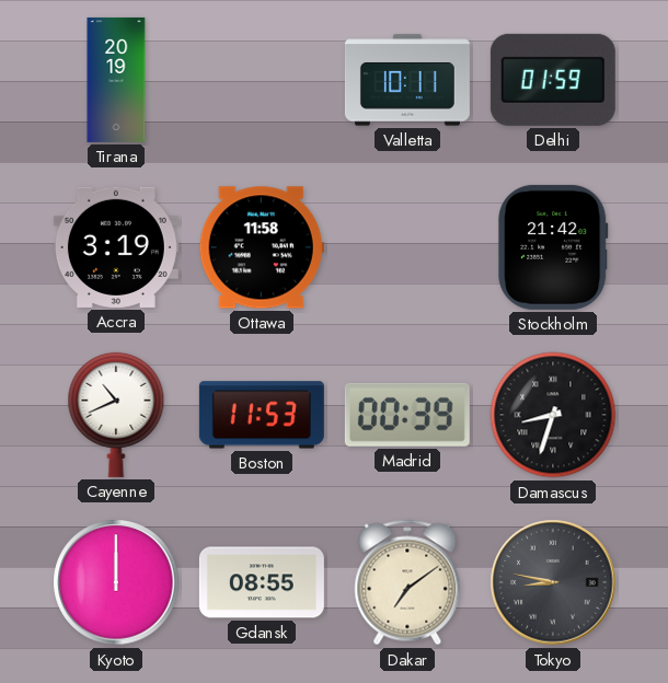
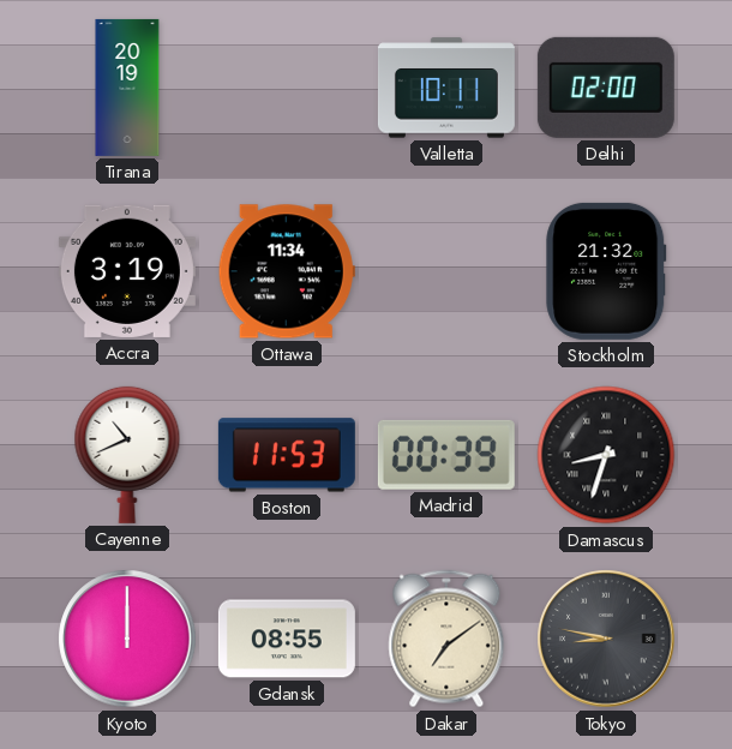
Delhi: 01:59 -> 02:00
Ottawa: 11:58 -> 11:34
Stockholm: 21:42 -> 21:32
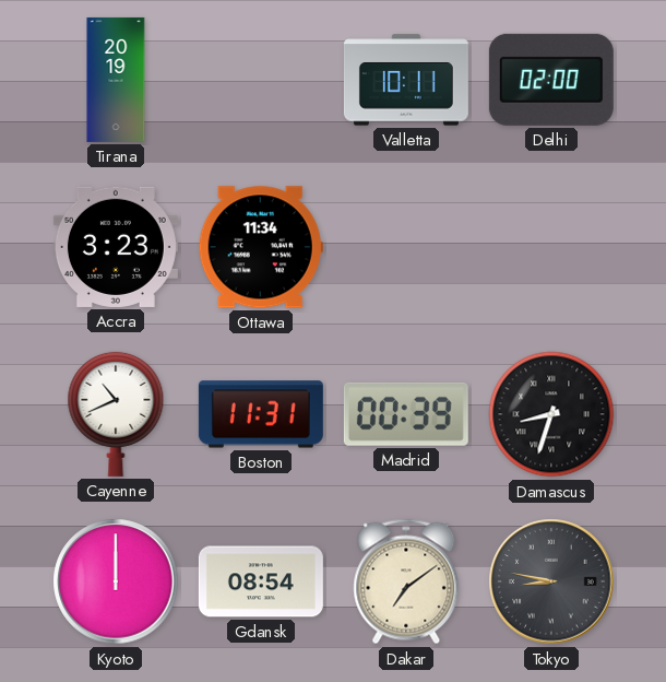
Accra: 3:19 -> 3:23
Stockholm: 21:32 -> none
Boston: 11:53 -> 11:31
Gdansk: 08:55 -> 08:54
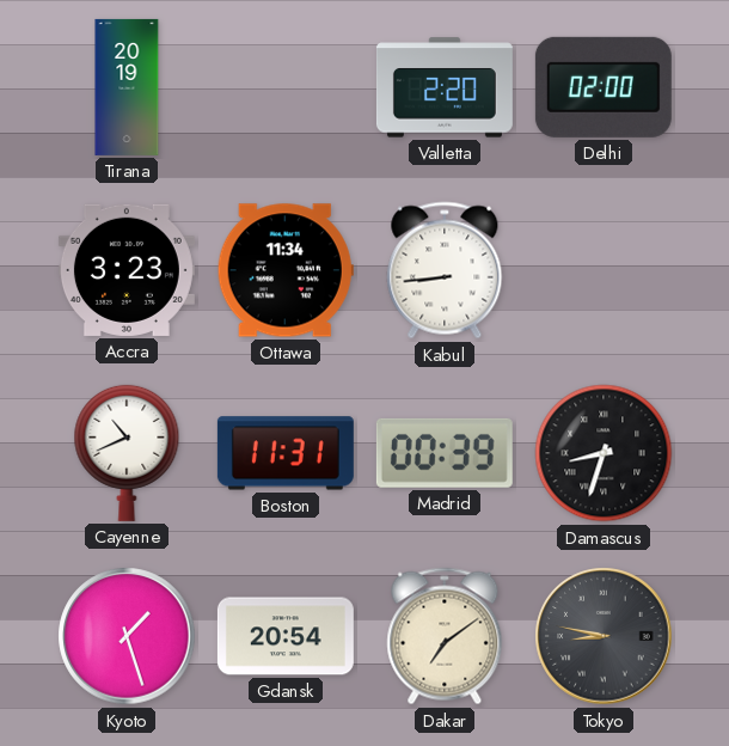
Valletta: 10:11 -> 2:20
Kabul: none -> 8:44
Kyoto: 12:00 -> 1:27
Gdansk: 08:54 -> 20:54
